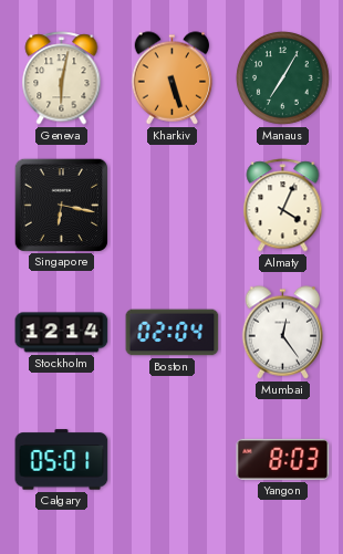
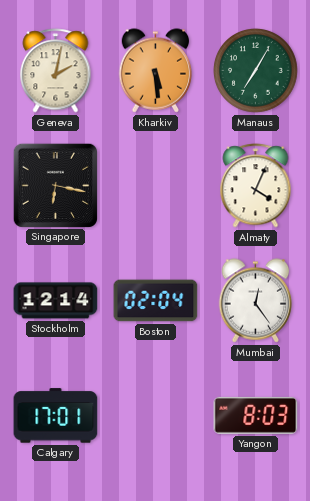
Geneva: 6:02 -> 2:02
Kharkiv: 5:27 -> 5:29
Calgary: 05:01 -> 17:01
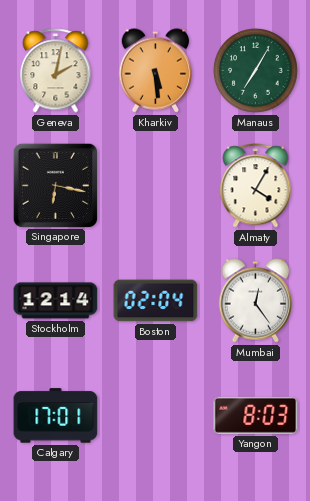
Almaty: 4:04 -> 4:05
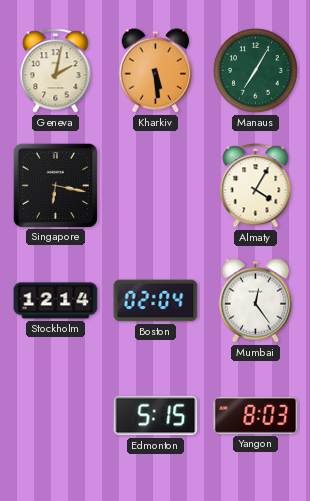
Calgary: 17:01 -> none
Edmonton: none -> 5:15
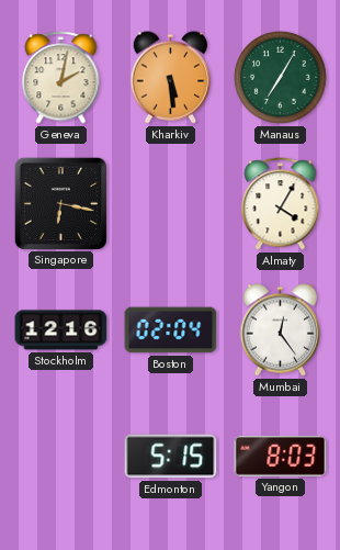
Stockholm: 12:14 -> 12:16
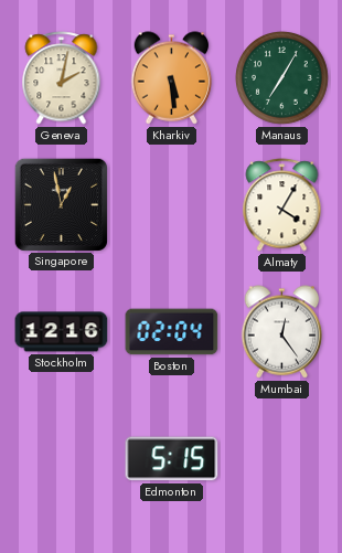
Singapore: 6:17 -> 12:58
Yangon: 8:03 -> none
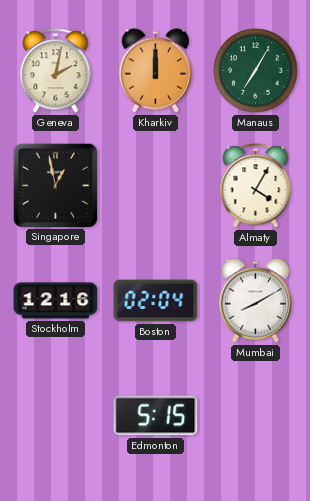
Kharkiv: 5:29 -> 12:00
Mumbai: 12:24 -> 8:10
